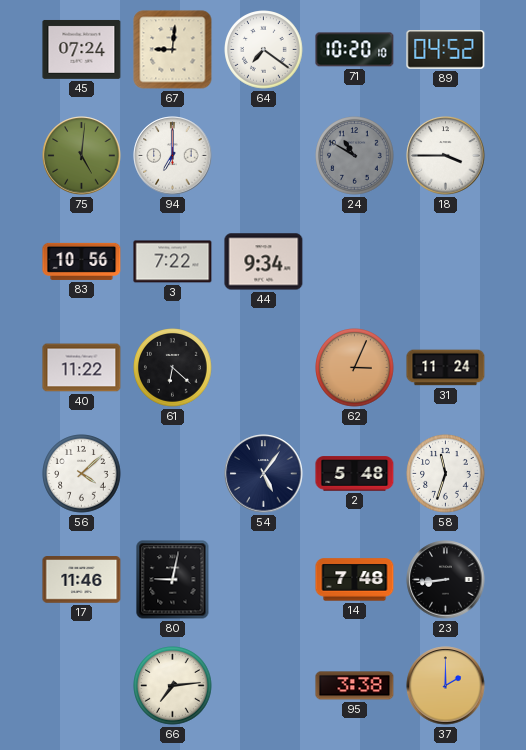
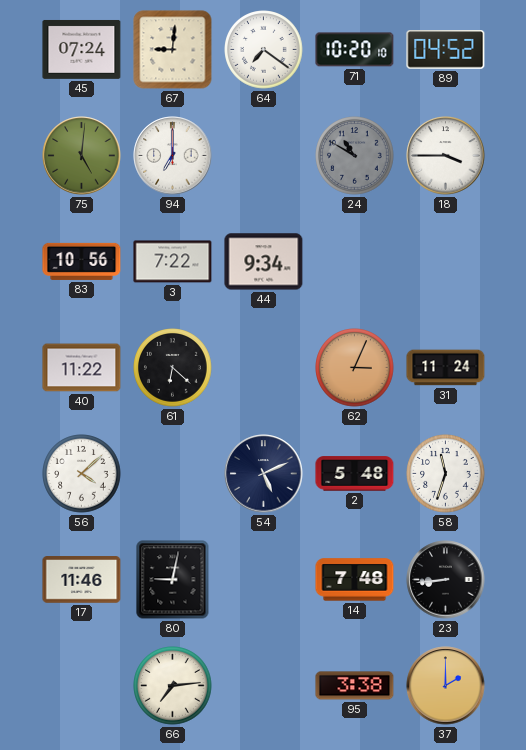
54: 5:06 -> 5:11
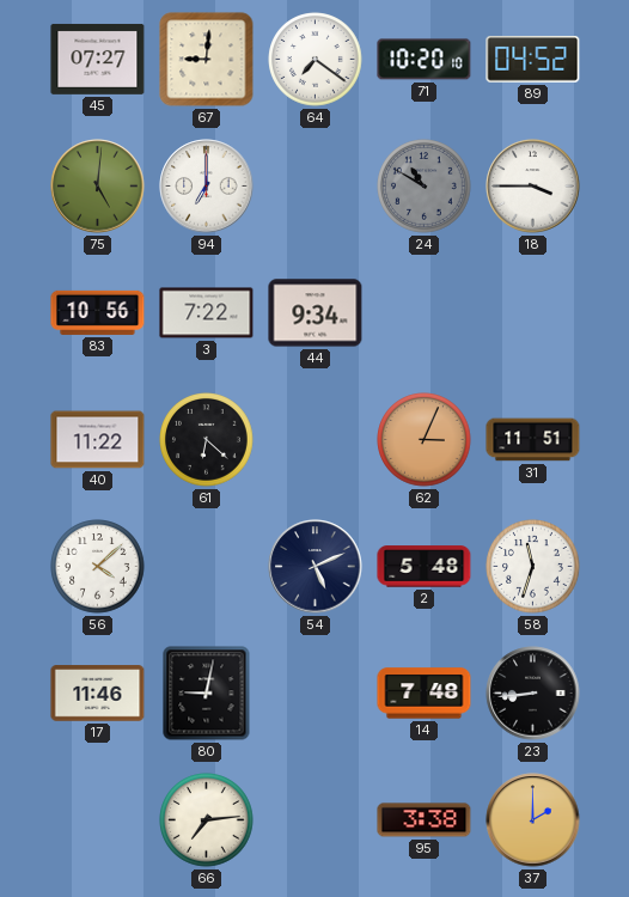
45: 07:24 -> 07:27
31: 11:24 -> 11:51
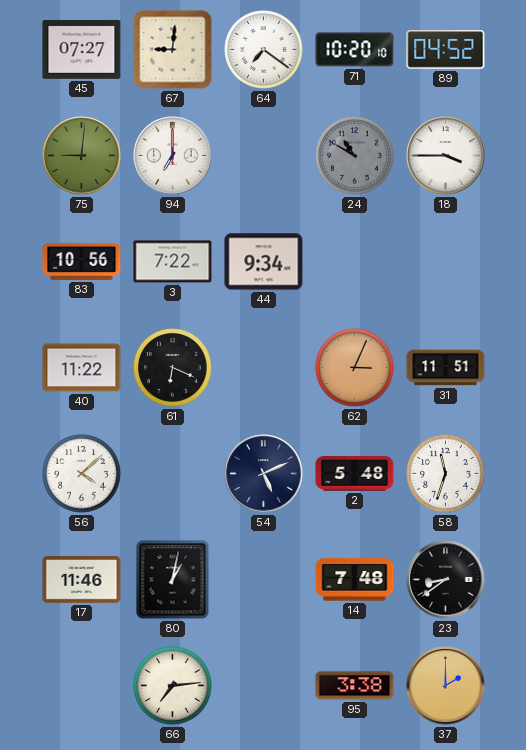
75: 5:01 -> 9:01
61: 6:22 -> 6:19
80: 9:02 -> 1:02
23: 8:44 -> 8:39
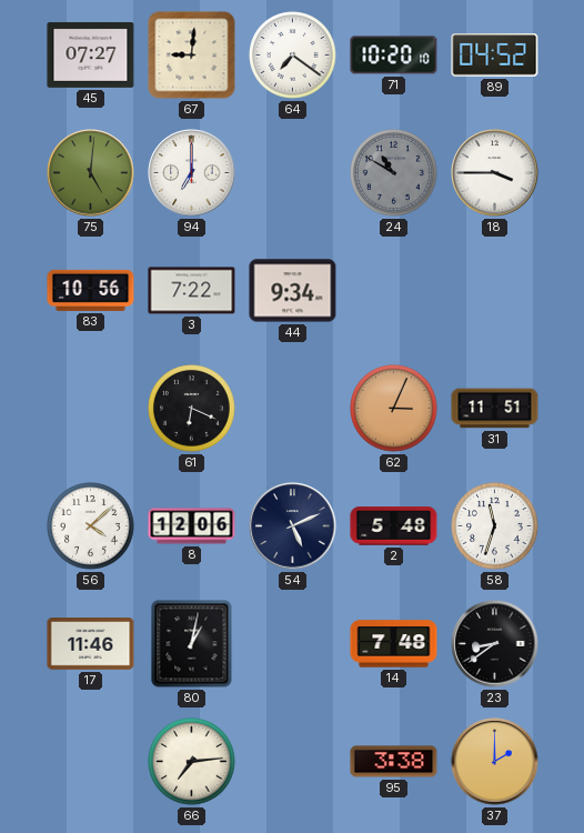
75: 9:01 -> 5:01
40: 11:22 -> none
8: none -> 12:06
